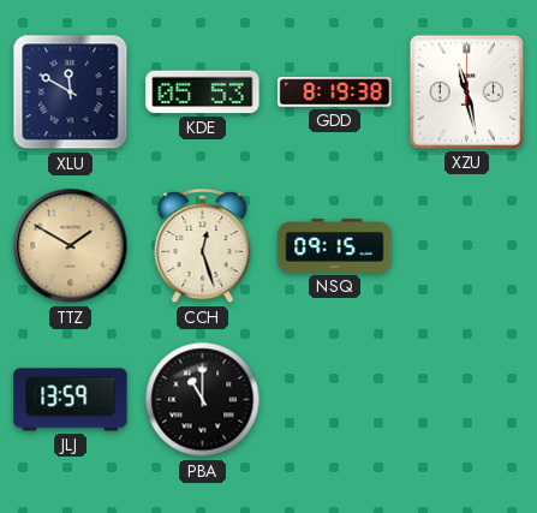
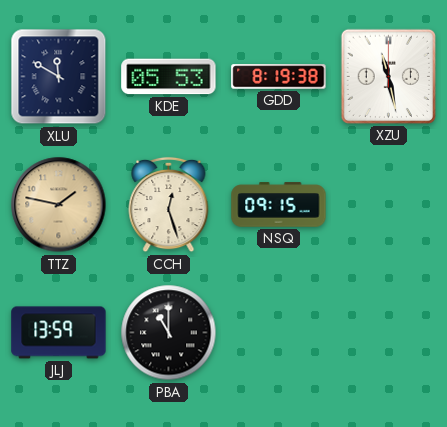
TTZ: 1:50 -> 1:47
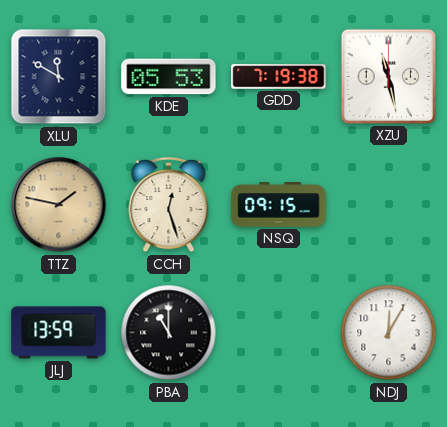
GDD: 8:19 -> 7:19
NDJ: none -> 12:05
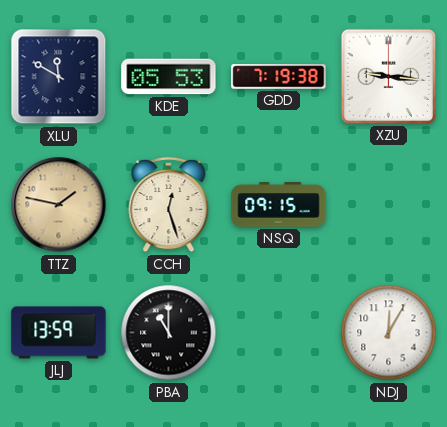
XZU: 11:28 -> 9:16
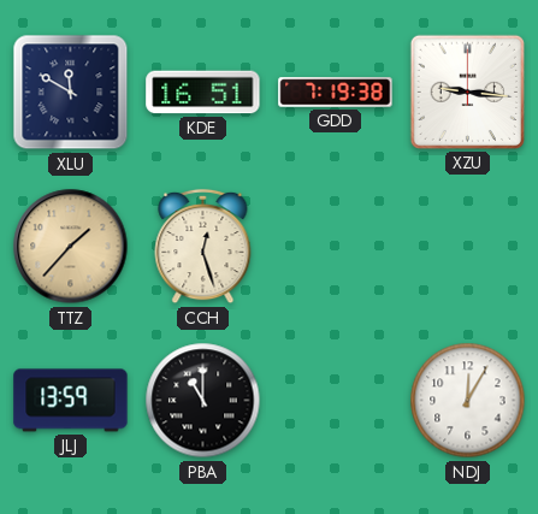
KDE: 05:53 -> 16:51
TTZ: 1:47 -> 1:37
NSQ: 09:15 -> none
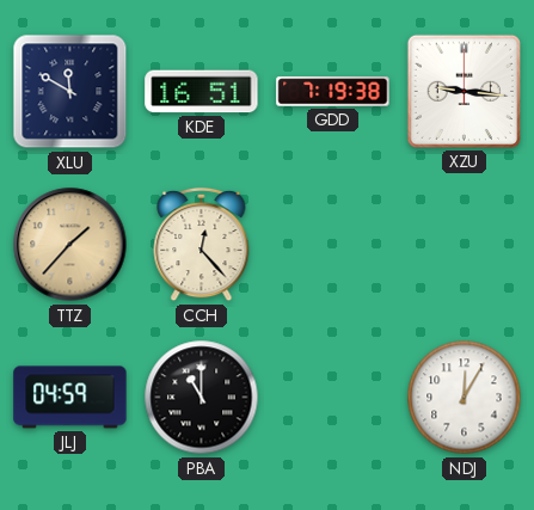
CCH: 12:27 -> 12:23
JLJ: 13:59 -> 04:59
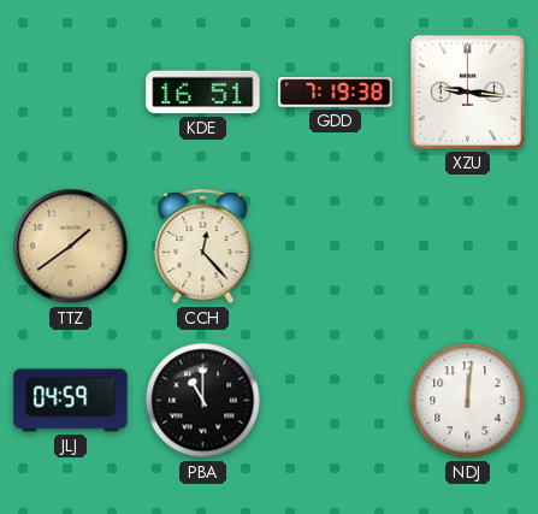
XLU: 11:50 -> none
TTZ: 1:37 -> 1:39
NDJ: 12:05 -> 12:01
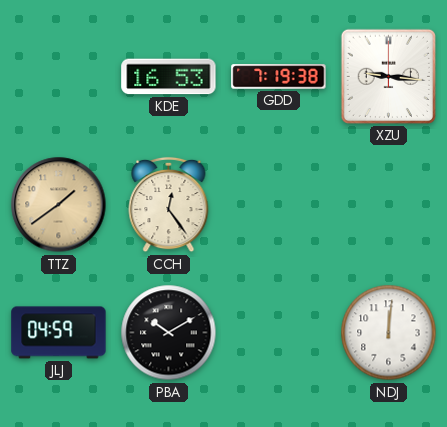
KDE: 16:51 -> 16:53
CCH: 12:23 -> 12:24
PBA: 11:00 -> 10:10
